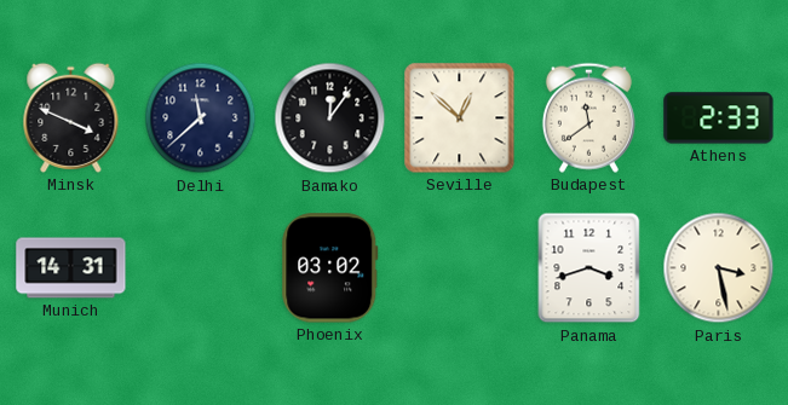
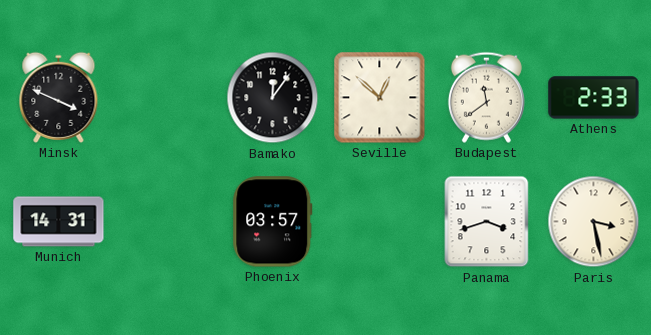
Delhi: 11:38 -> none
Phoenix: 03:02 -> 03:57
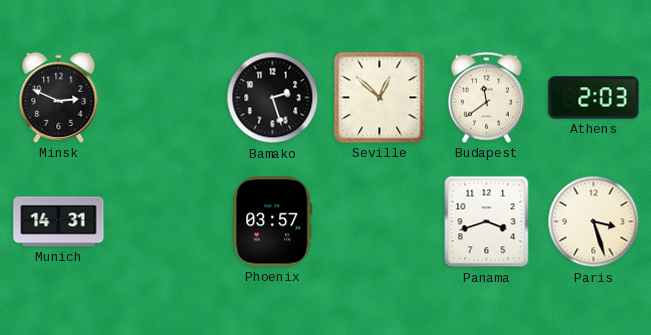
Minsk: 3:49 -> 2:49
Bamako: 12:06 -> 2:27
Athens: 2:33 -> 2:03
Paris: 3:28 -> 3:27
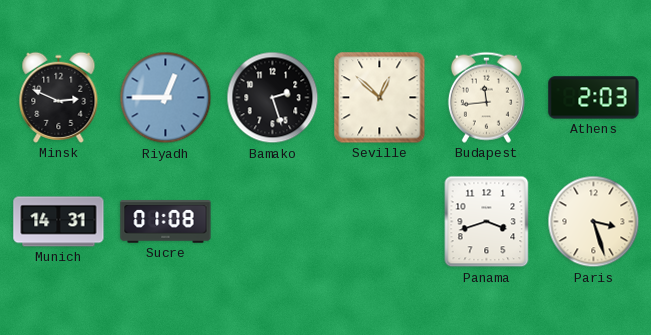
Riyadh: none -> 12:45
Budapest: 11:39 -> 11:44
Sucre: none -> 01:08
Phoenix: 03:57 -> none
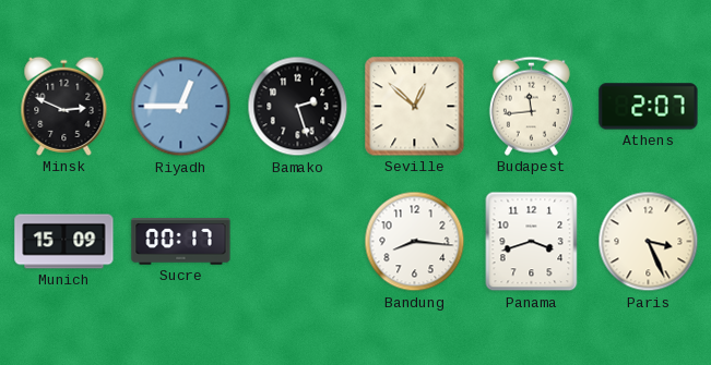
Athens: 2:03 -> 2:07
Munich: 14:31 -> 15:09
Sucre: 01:08 -> 00:17
Bandung: none -> 8:16
Paris: 3:27 -> 3:26
